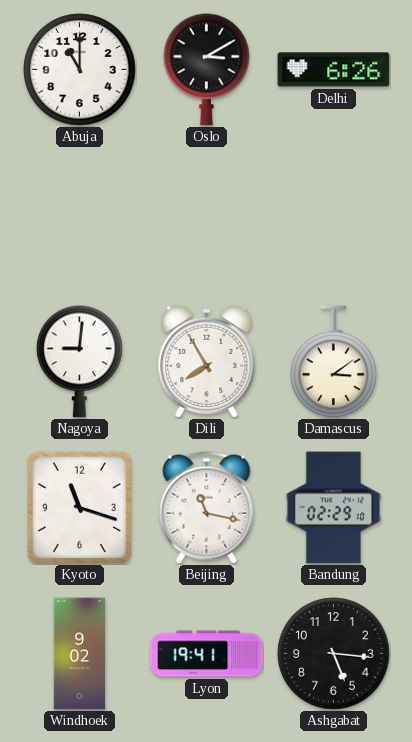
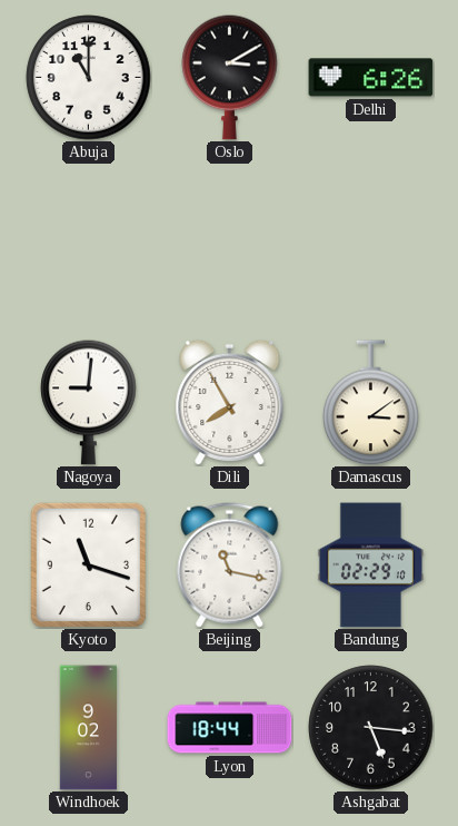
Lyon: 19:41 -> 18:44
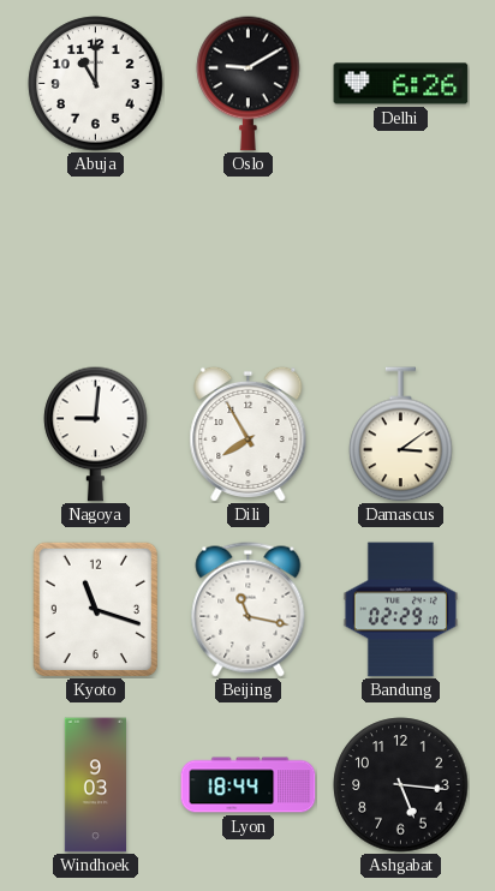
Oslo: 3:10 -> 9:10
Windhoek: 9:02 -> 9:03
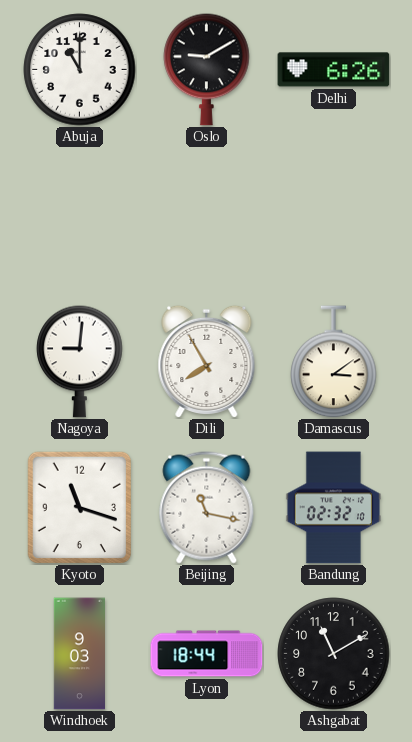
Bandung: 02:29 -> 02:32
Ashgabat: 5:16 -> 11:10
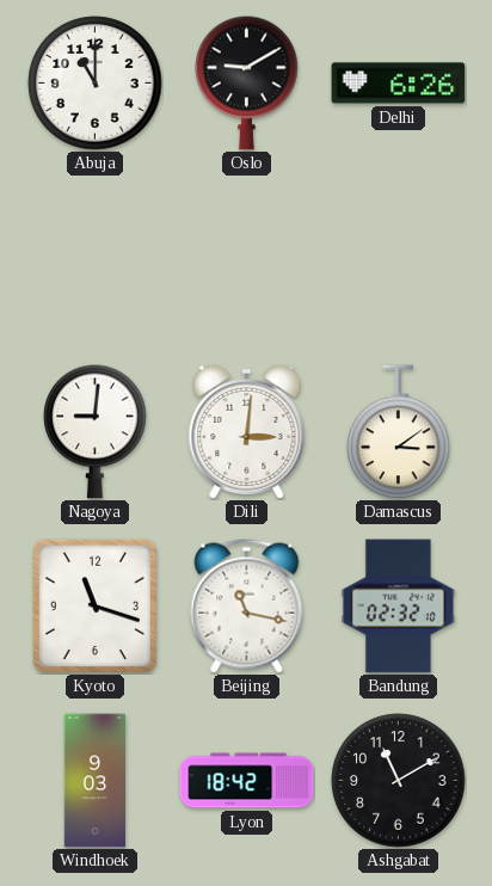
Dili: 7:55 -> 3:01
Lyon: 18:44 -> 18:42
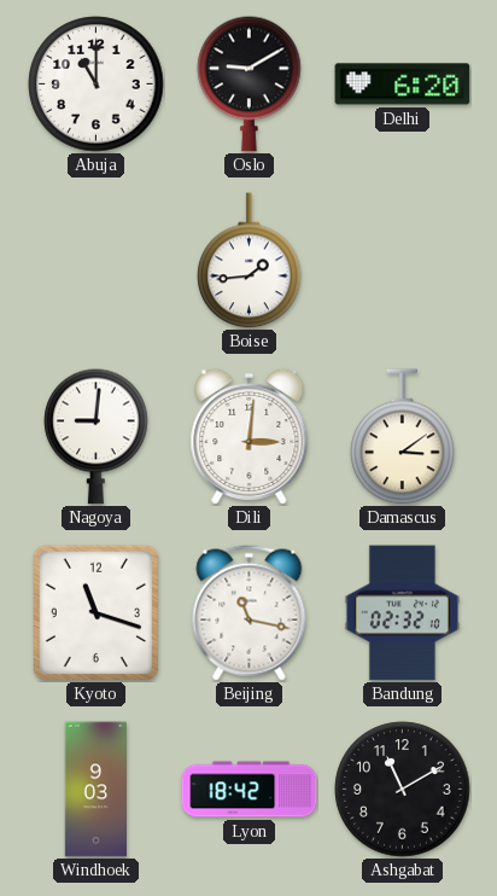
Delhi: 6:26 -> 6:20
Boise: none -> 1:44
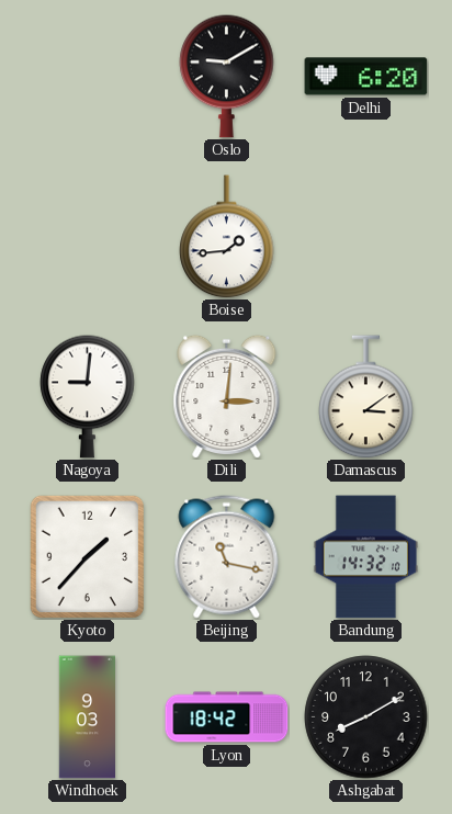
Abuja: 11:00 -> none
Kyoto: 11:18 -> 1:37
Bandung: 02:32 -> 14:32
Ashgabat: 11:10 -> 8:10
